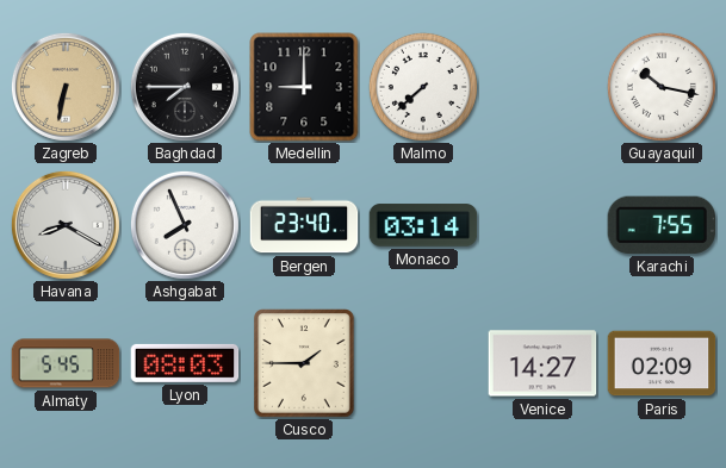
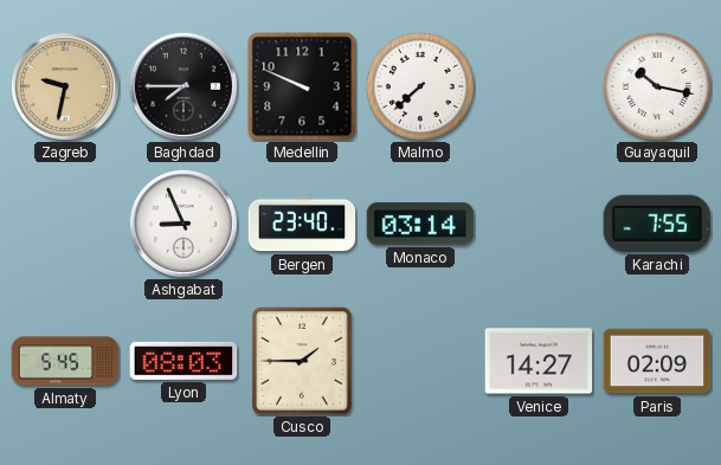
Zagreb: 6:32 -> 9:32
Medellin: 9:00 -> 9:49
Havana: 8:20 -> none
Ashgabat: 7:56 -> 8:56
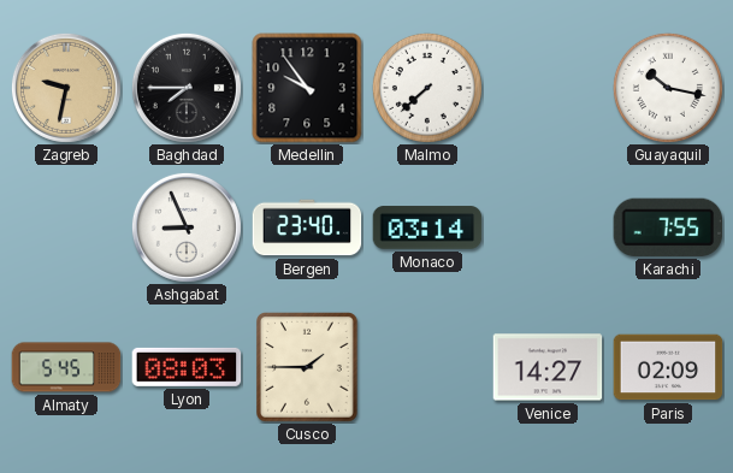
Medellin: 9:49 -> 9:54
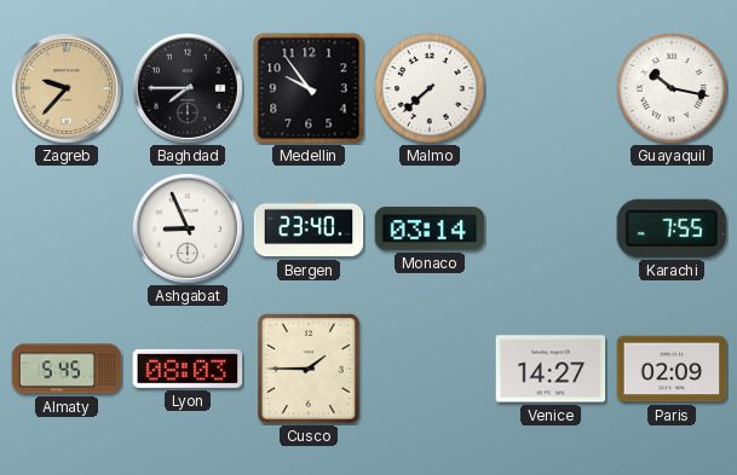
Zagreb: 9:32 -> 9:37
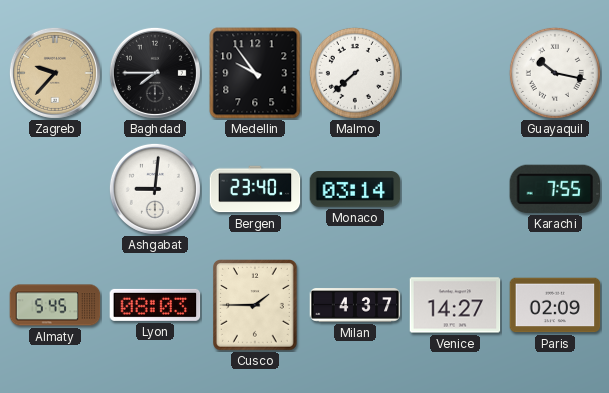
Ashgabat: 8:56 -> 9:01
Milan: none -> 4:37
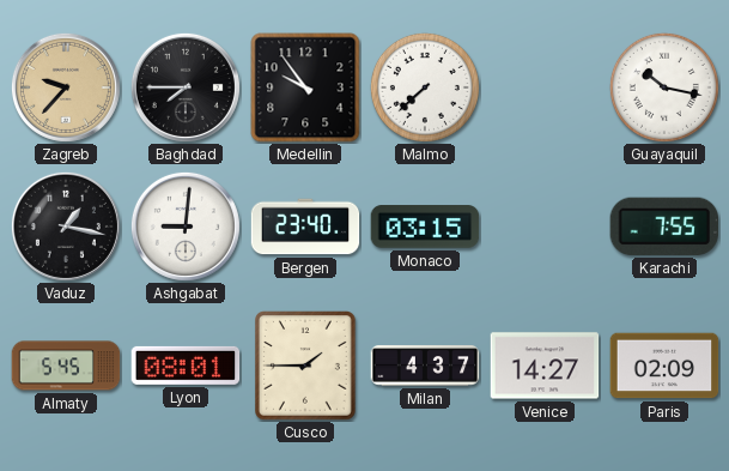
Vaduz: none -> 1:17
Monaco: 03:14 -> 03:15
Lyon: 08:03 -> 08:01
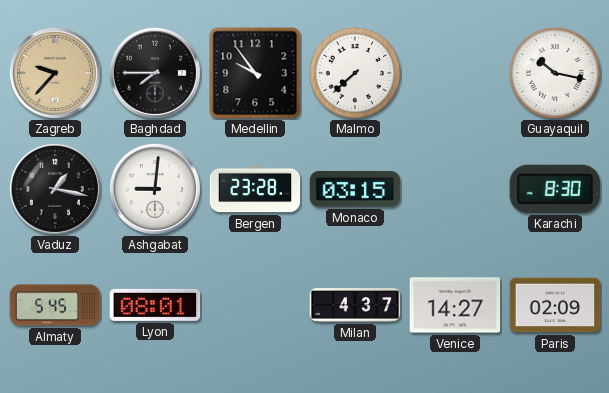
Bergen: 23:40 -> 23:28
Karachi: 7:55 -> 8:30
Cusco: 1:45 -> none
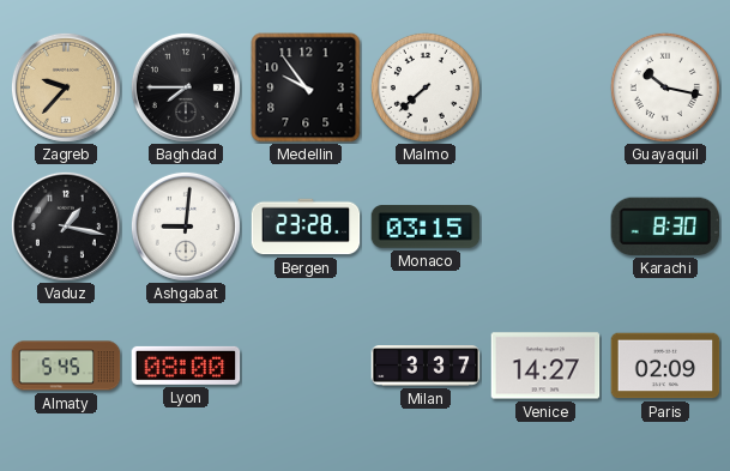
Lyon: 08:01 -> 08:00
Milan: 4:37 -> 3:37
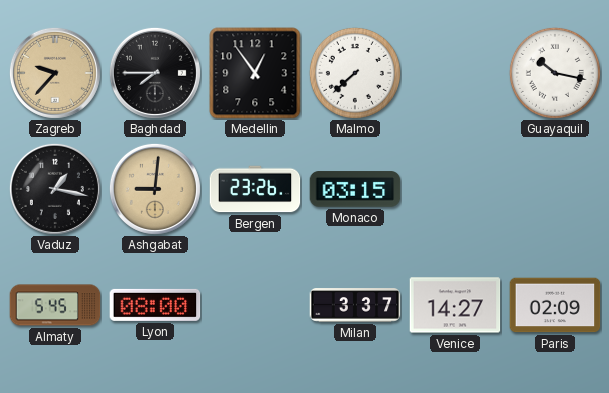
Medellin: 9:54 -> 12:54
Ashgabat dial: white -> champagne
Bergen: 23:28 -> 23:26
Karachi: 8:30 -> none
